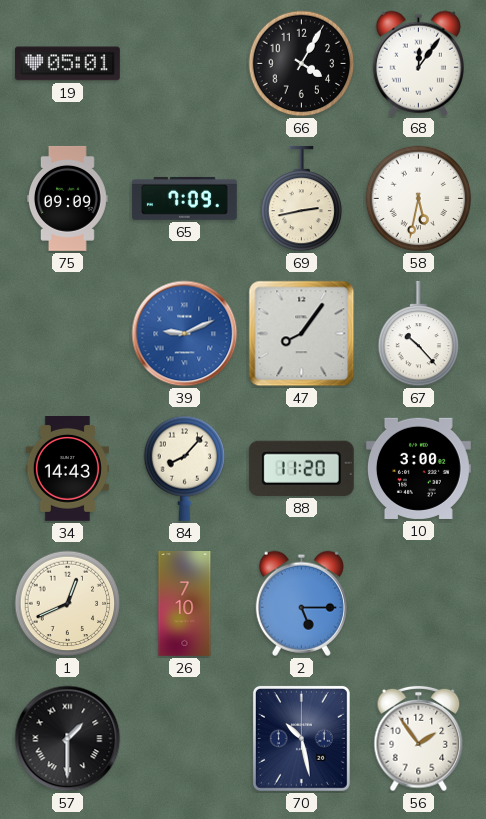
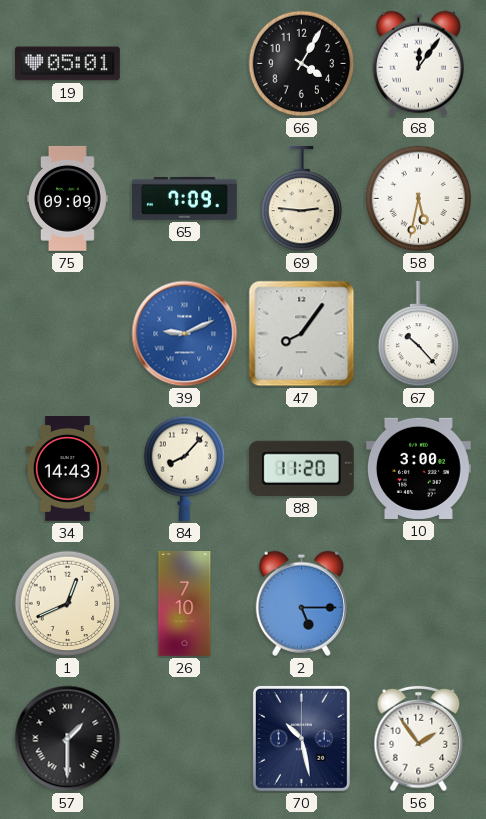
69: 2:43 -> 2:46
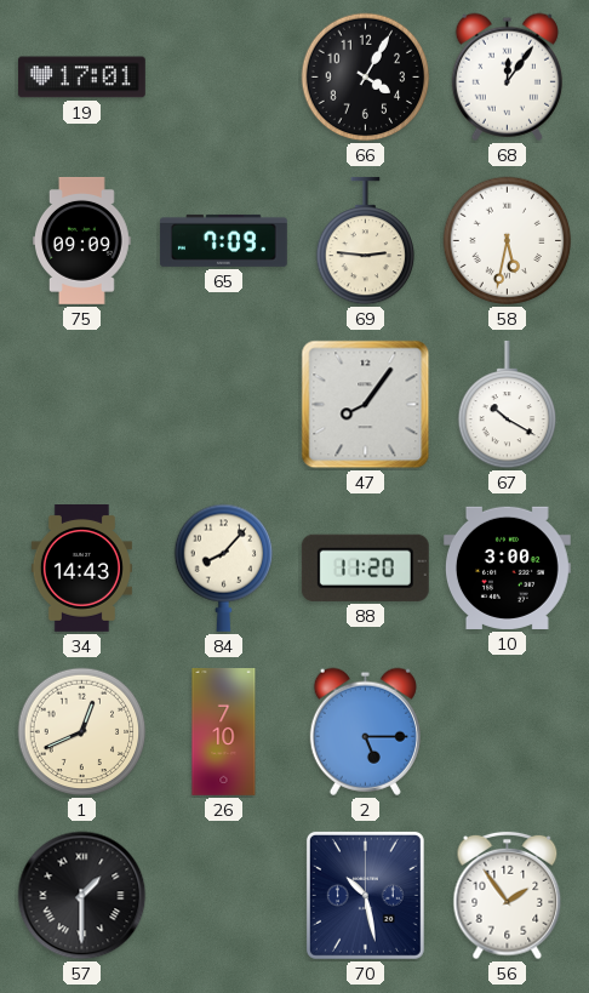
19: 05:01 -> 17:01
39: 9:11 -> none
67: 10:23 -> 10:20
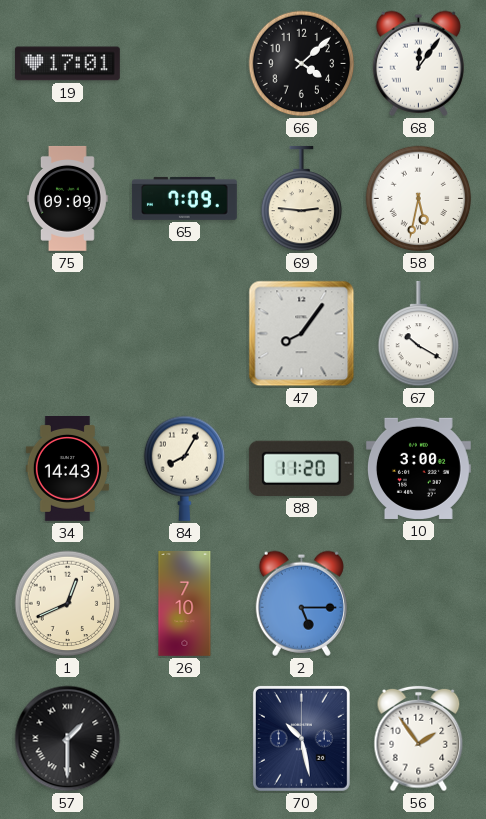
66: 4:05 -> 4:08
84: 8:07 -> 8:05
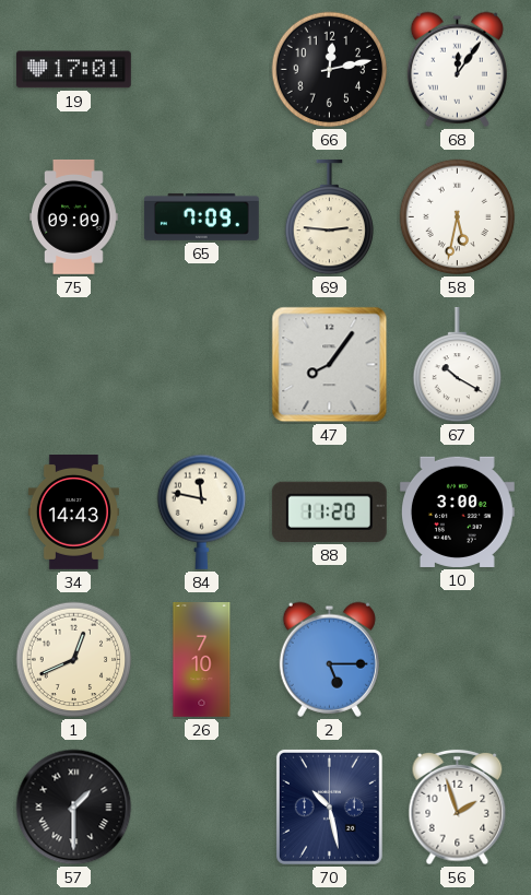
66: 4:08 -> 12:13
84: 8:05 -> 11:47
56: 1:54 -> 1:57
